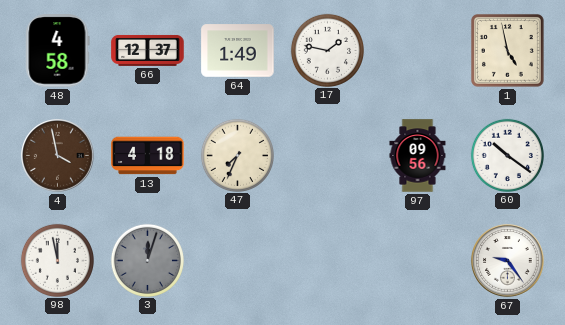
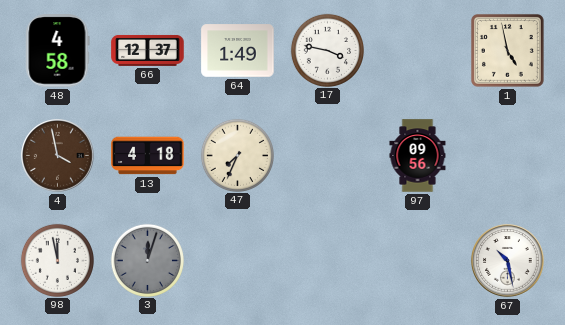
17: 1:47 -> 3:47
60: 10:21 -> none
67: 9:24 -> 10:28
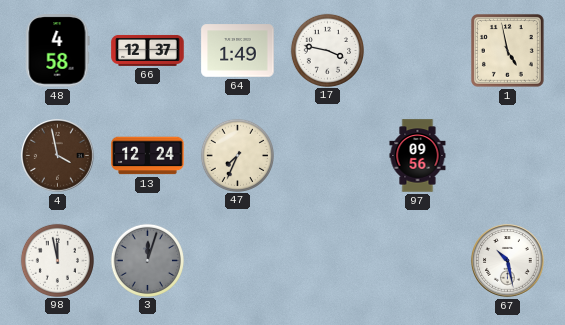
13: 4:18 -> 12:24
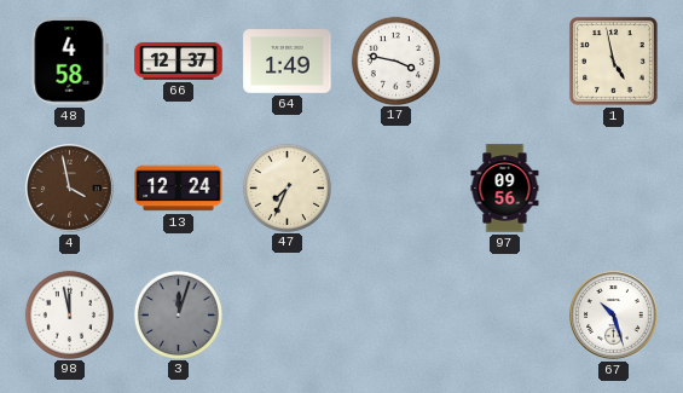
67: 10:28 -> 10:27
